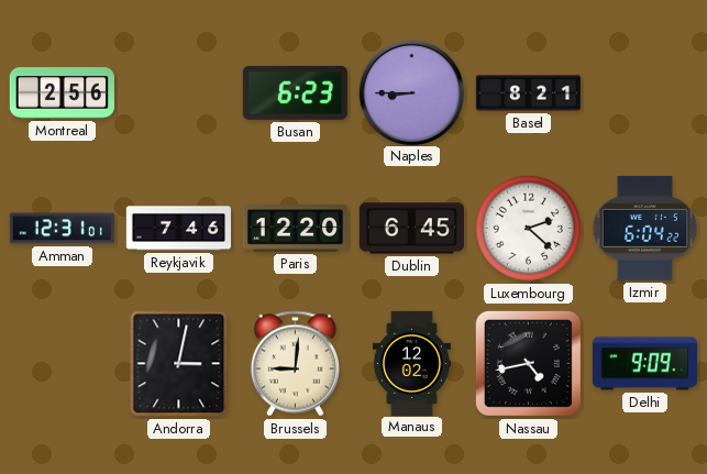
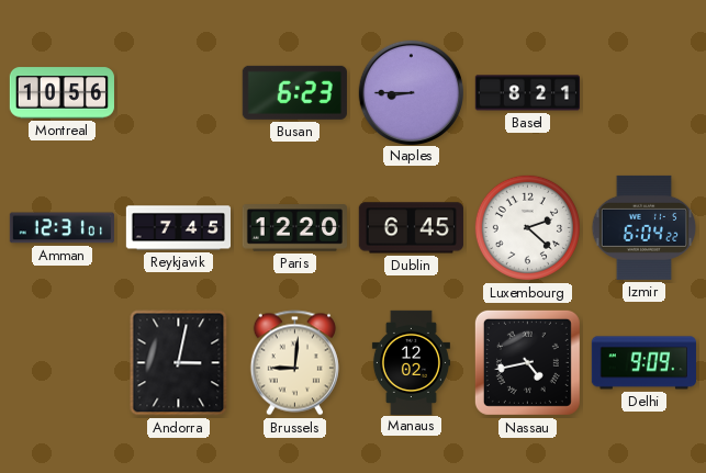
Montreal: 2:56 -> 10:56
Reykjavik: 7:46 -> 7:45
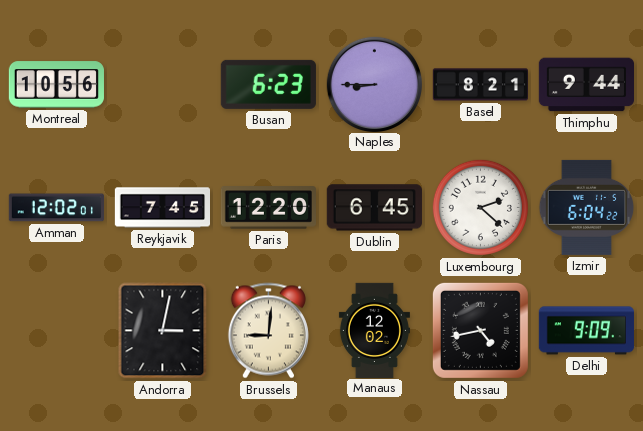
Thimphu: none -> 9:44
Amman: 12:31 -> 12:02
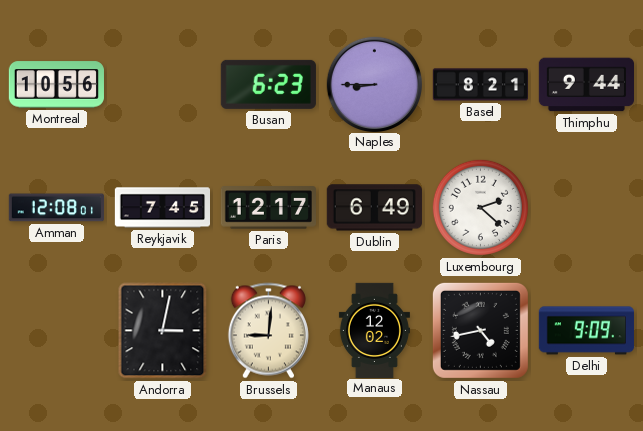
Amman: 12:02 -> 12:08
Paris: 12:20 -> 12:17
Dublin: 6:45 -> 6:49
Izmir: 6:04 -> none
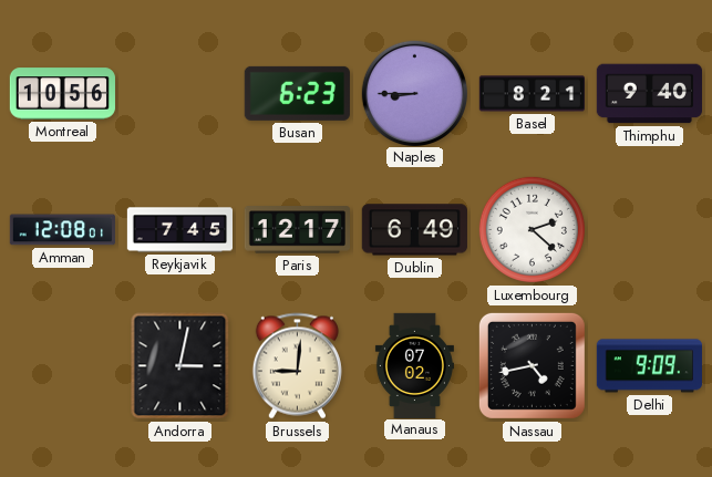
Thimphu: 9:44 -> 9:40
Manaus: 12:02 -> 07:02
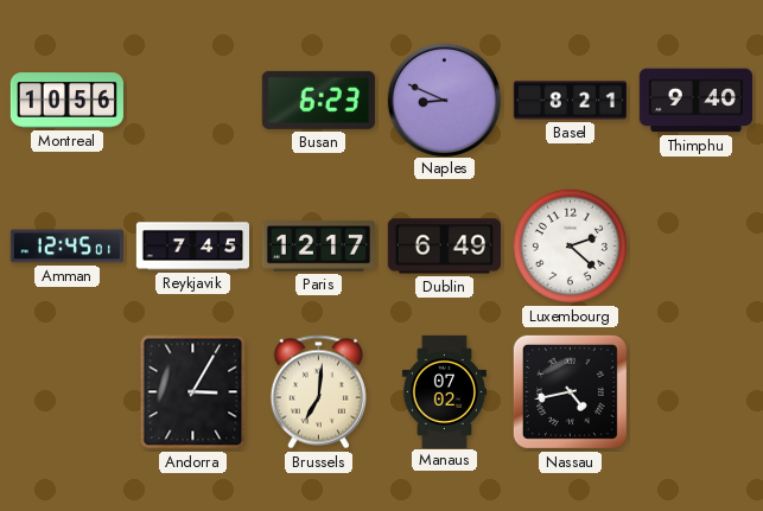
Naples: 8:45 -> 8:49
Amman: 12:08 -> 12:45
Andorra: 3:02 -> 3:05
Brussels: 9:01 -> 7:01
Delhi: 9:09 -> none
